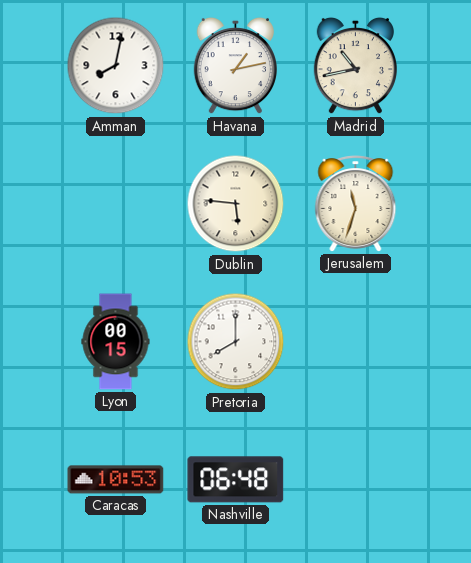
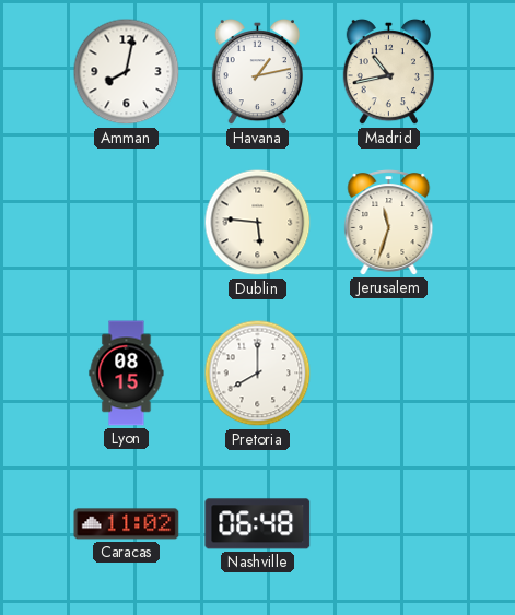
Lyon: 00:15 -> 08:15
Caracas: 10:53 -> 11:02
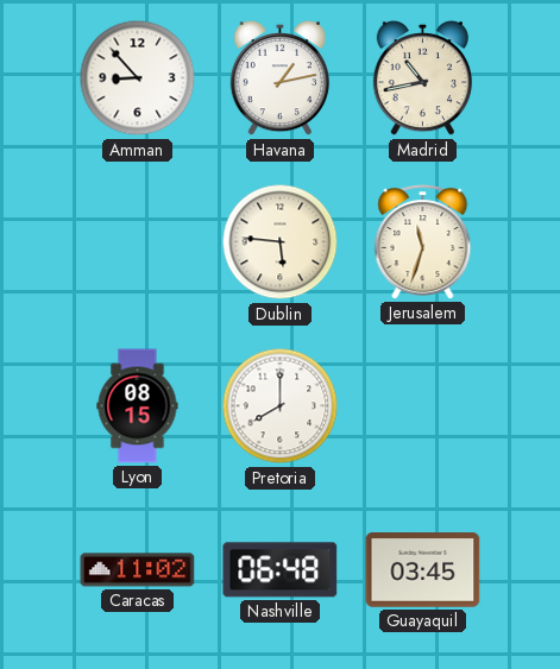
Amman: 8:02 -> 8:53
Guayaquil: none -> 03:45
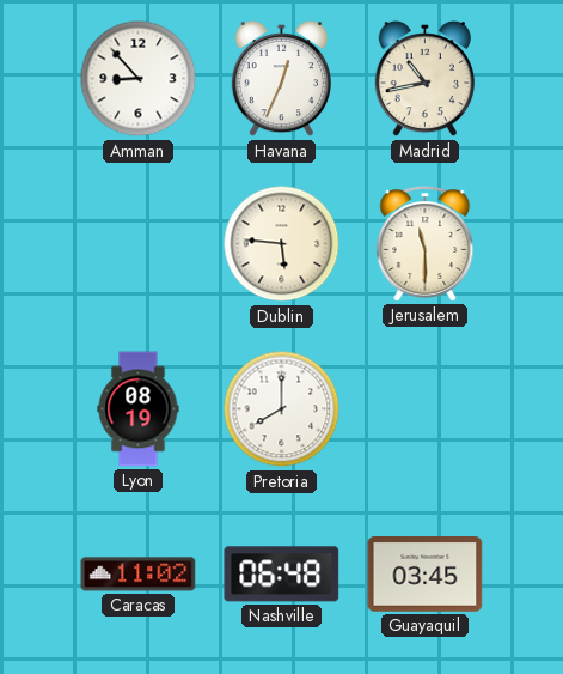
Havana: 1:13 -> 12:34
Jerusalem: 11:33 -> 11:30
Lyon: 08:15 -> 08:19
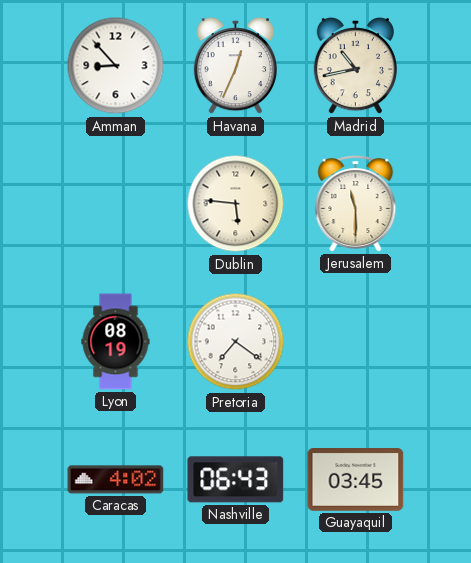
Pretoria: 8:00 -> 7:21
Caracas: 11:02 -> 4:02
Nashville: 06:48 -> 06:43
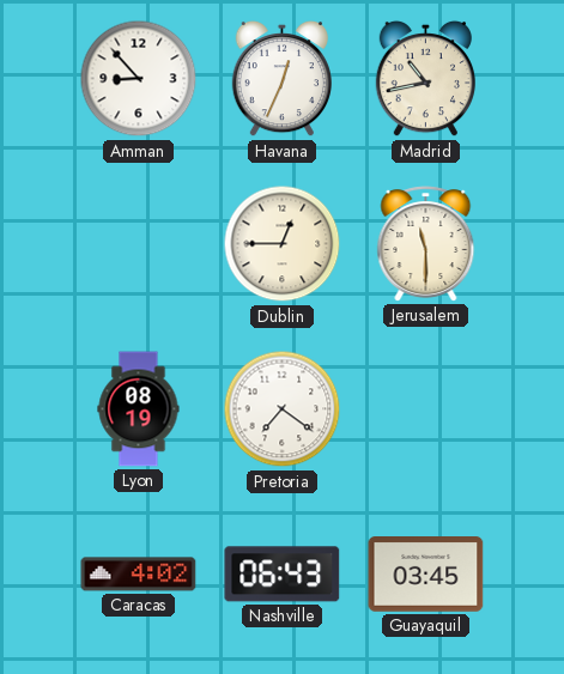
Dublin: 5:46 -> 12:45
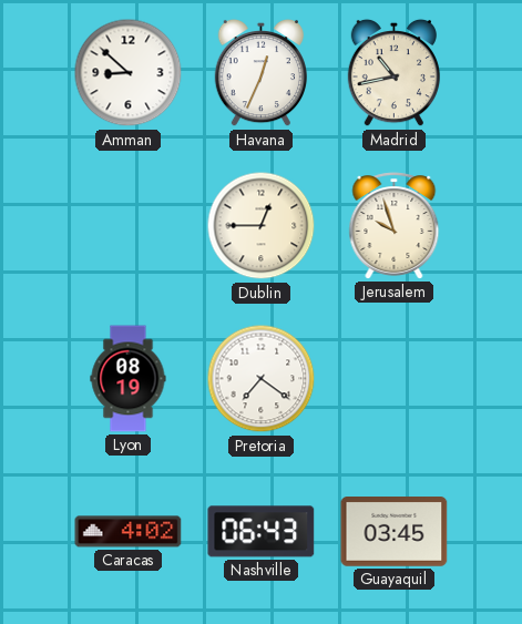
Amman: 8:53 -> 8:52
Jerusalem: 11:30 -> 9:57
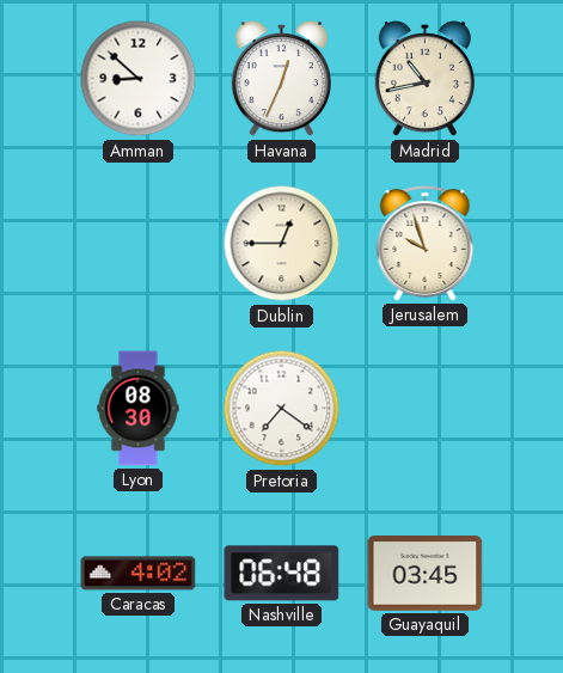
Lyon: 08:19 -> 08:30
Nashville: 06:43 -> 06:48
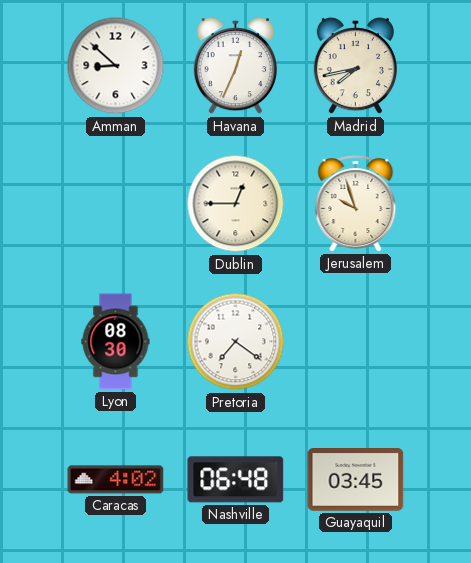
Madrid: 10:43 -> 7:43
